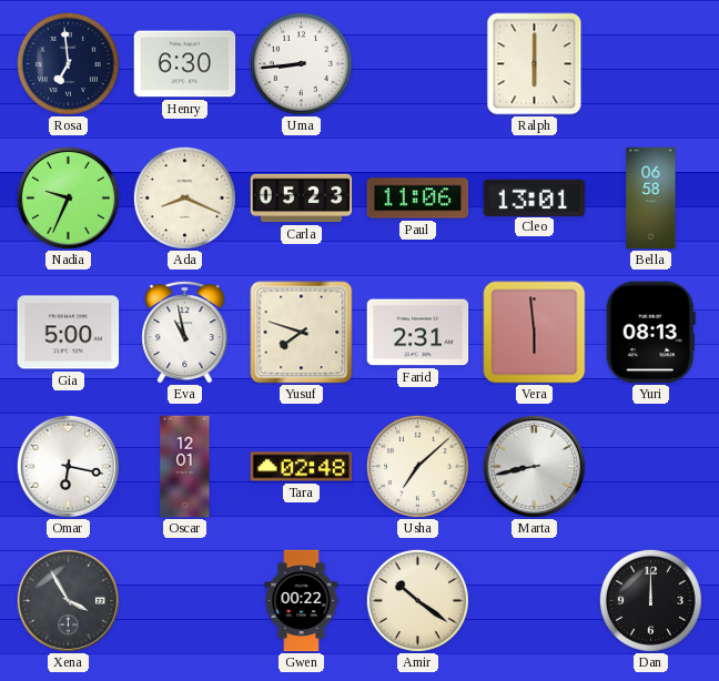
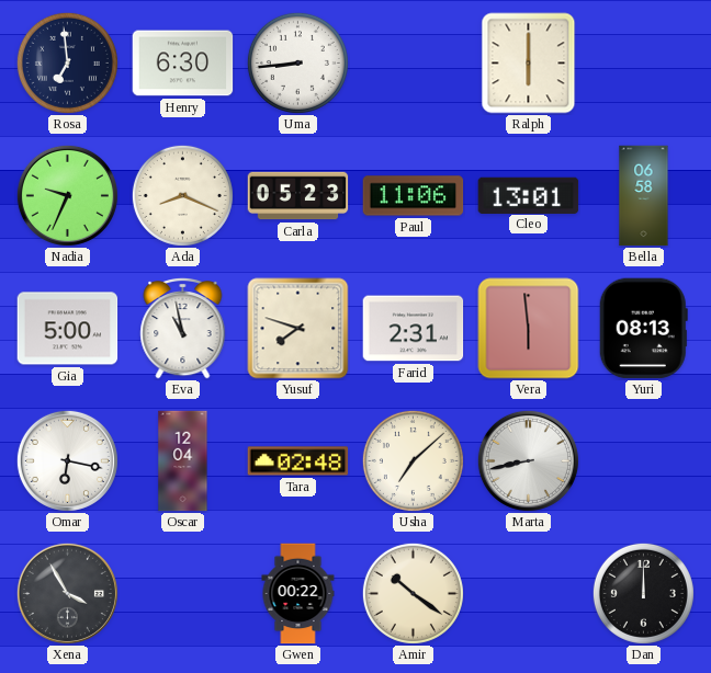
Oscar: 12:01 -> 12:04
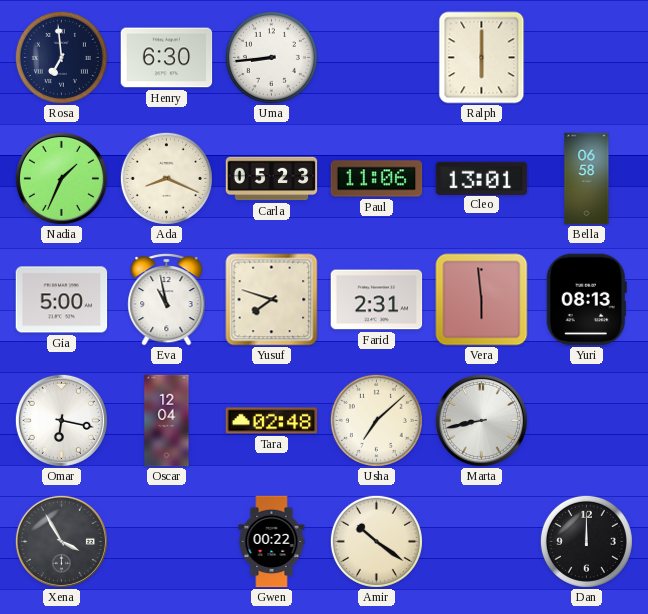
Nadia: 9:34 -> 1:34
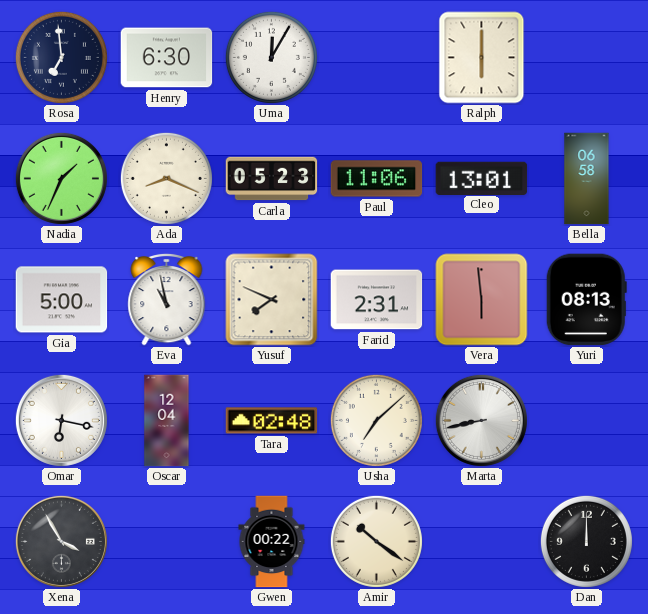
Uma: 8:44 -> 12:05
Yusuf: 7:48 -> 7:49
